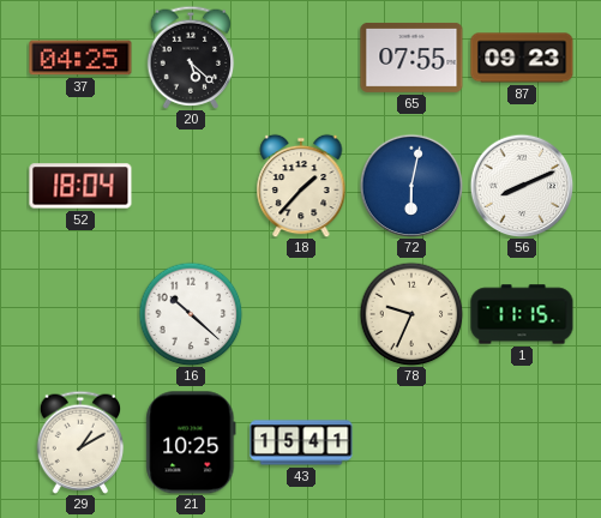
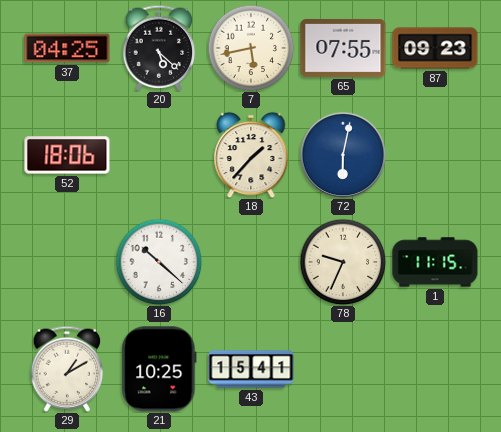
7: none -> 5:43
52: 18:04 -> 18:06
56: 8:11 -> none
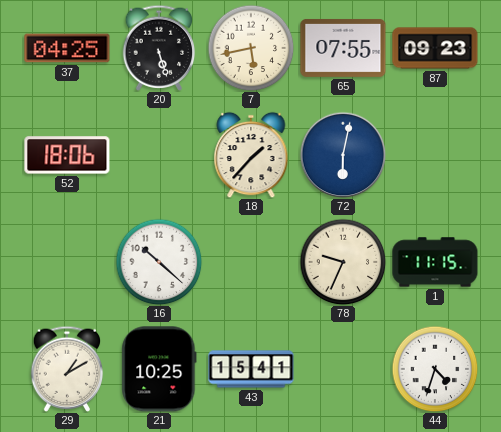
20: 5:22 -> 5:27
44: none -> 4:33
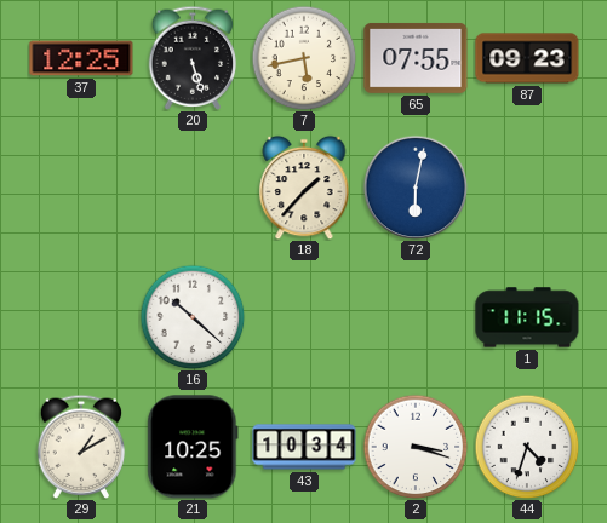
37: 04:25 -> 12:25
52: 18:06 -> none
78: 9:34 -> none
43: 15:41 -> 10:34
2: none -> 3:18
